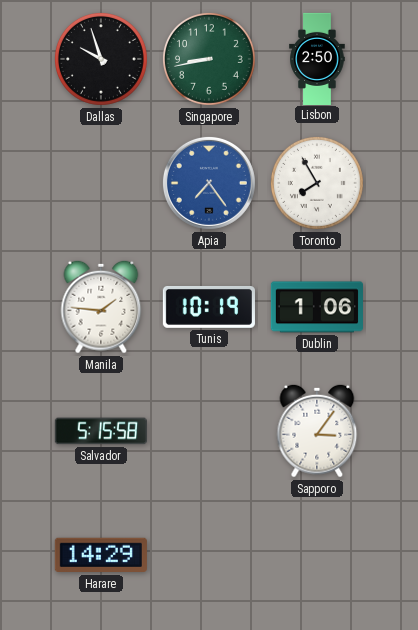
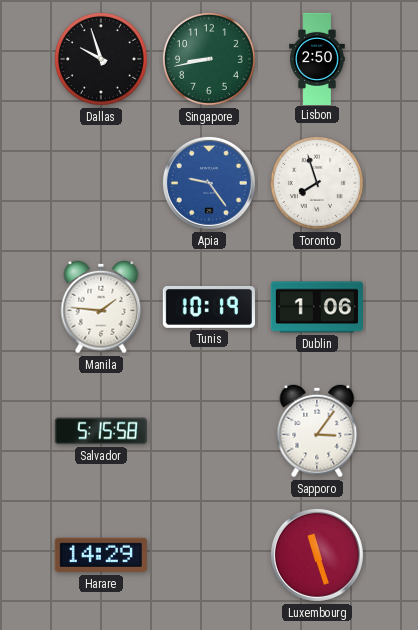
Apia: 7:24 -> 9:24
Toronto: 7:55 -> 7:57
Luxembourg: none -> 11:27
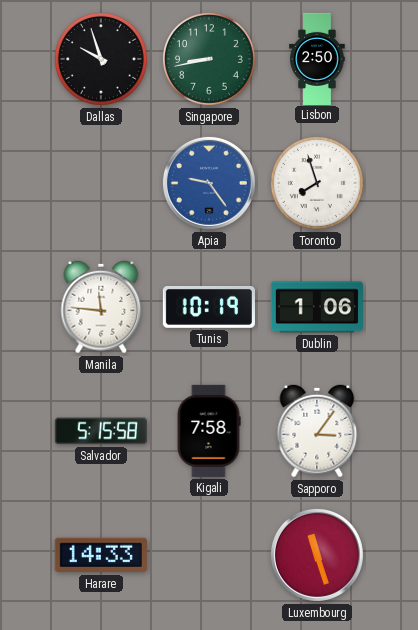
Manila: 1:46 -> 11:46
Kigali: none -> 7:58
Harare: 14:29 -> 14:33
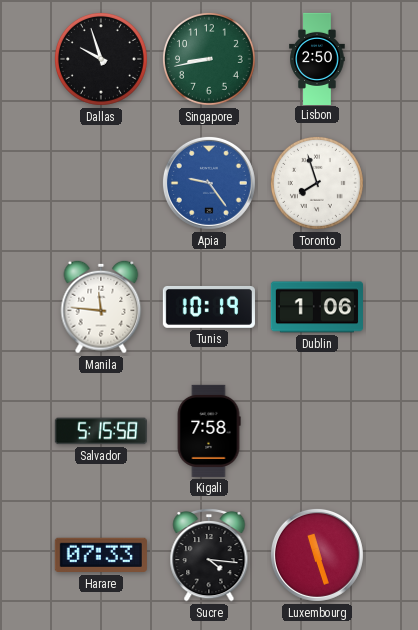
Sapporo: 3:06 -> none
Harare: 14:33 -> 07:33
Sucre: none -> 4:16
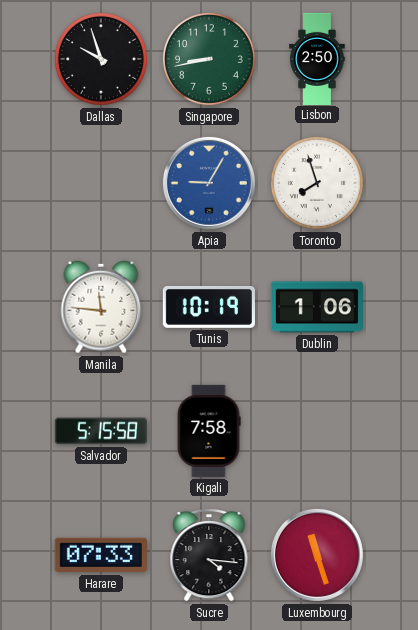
Apia: 9:24 -> 9:05
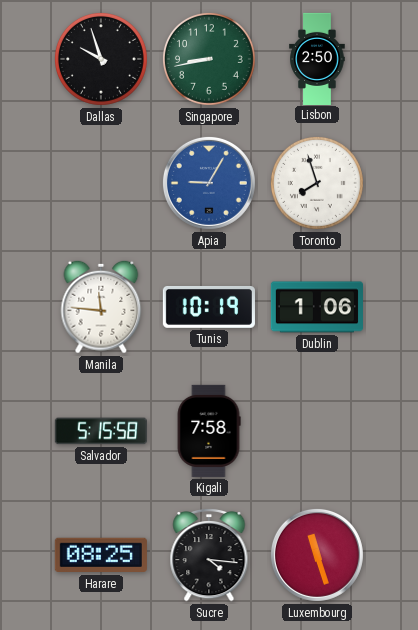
Harare: 07:33 -> 08:25
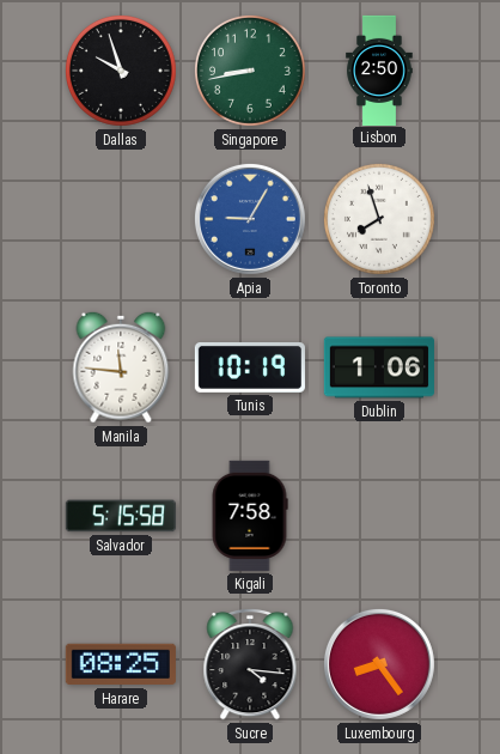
Luxembourg: 11:27 -> 8:24
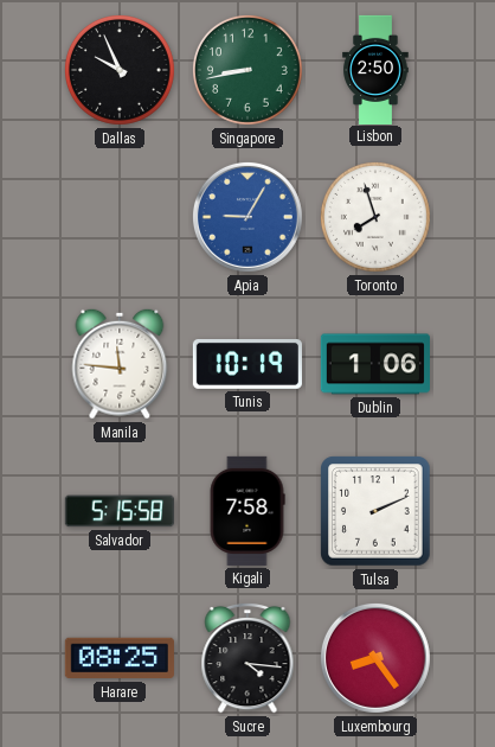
Dallas: 9:57 -> 9:56
Tulsa: none -> 2:11
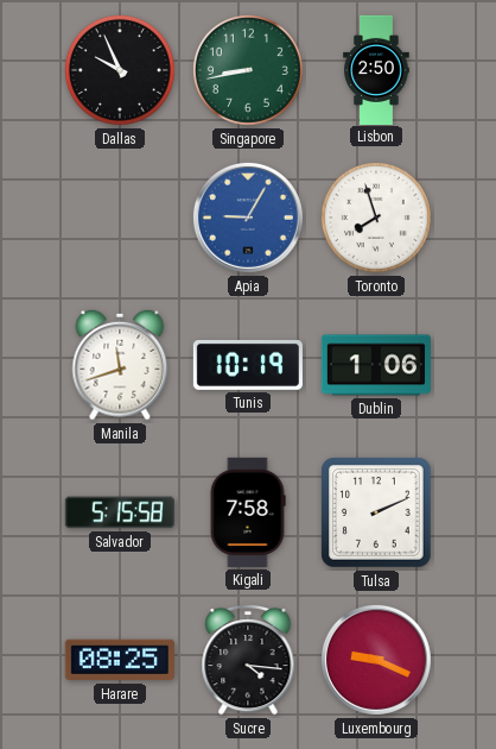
Manila: 11:46 -> 11:42
Luxembourg: 8:24 -> 9:19
